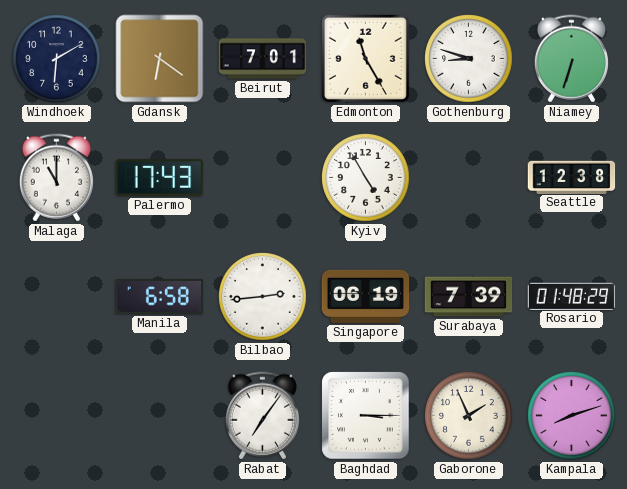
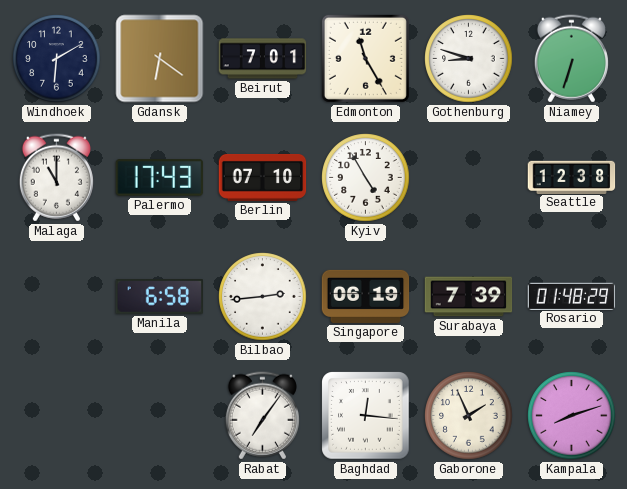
Berlin: none -> 07:10
Baghdad: 3:15 -> 12:16
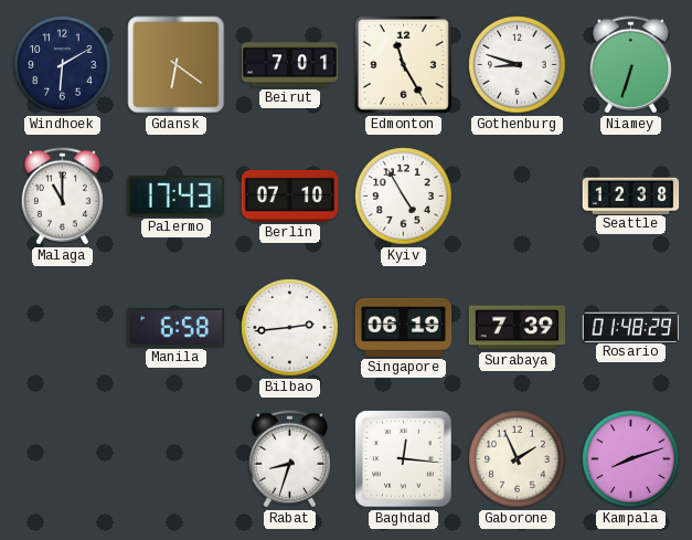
Rabat: 7:06 -> 8:33
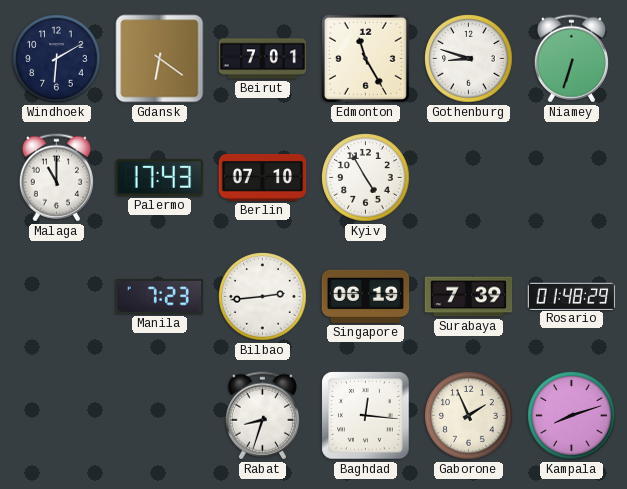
Seattle: 12:38 -> none
Manila: 6:58 -> 7:23
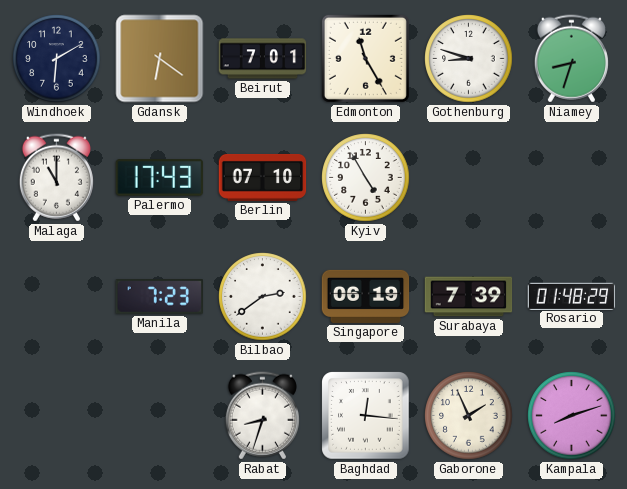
Niamey: 6:33 -> 8:33
Bilbao: 2:44 -> 2:39
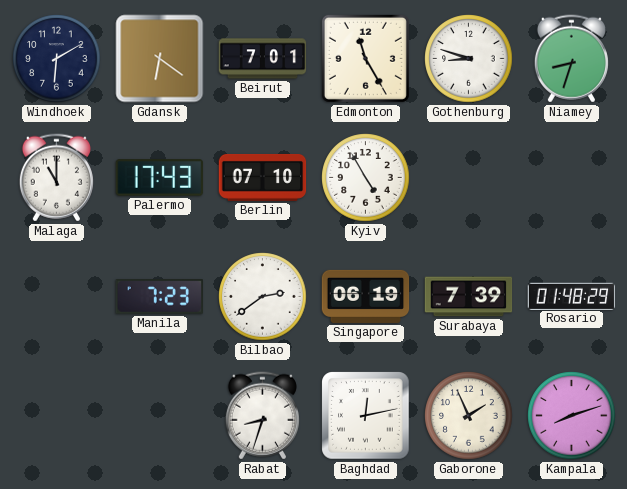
Baghdad: 12:16 -> 12:13
